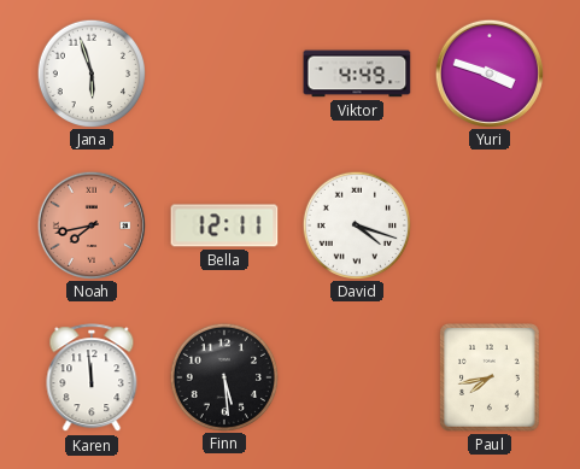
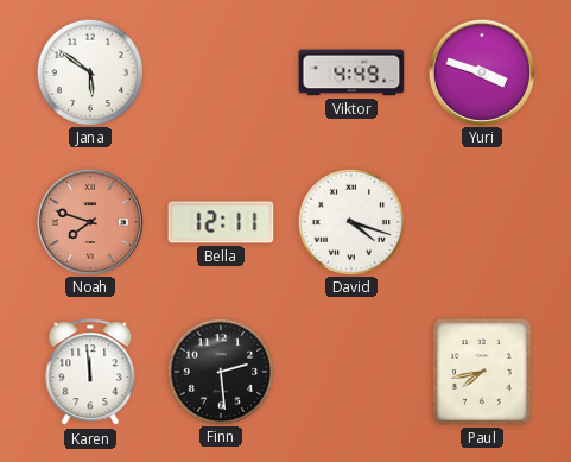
Jana: 5:57 -> 5:51
Noah: 7:43 -> 7:48
Finn: 5:29 -> 2:29
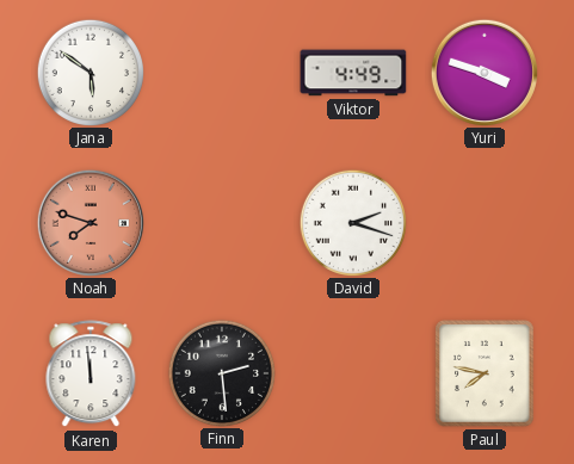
Bella: 12:11 -> none
David: 4:18 -> 2:18
Paul: 7:43 -> 7:47
